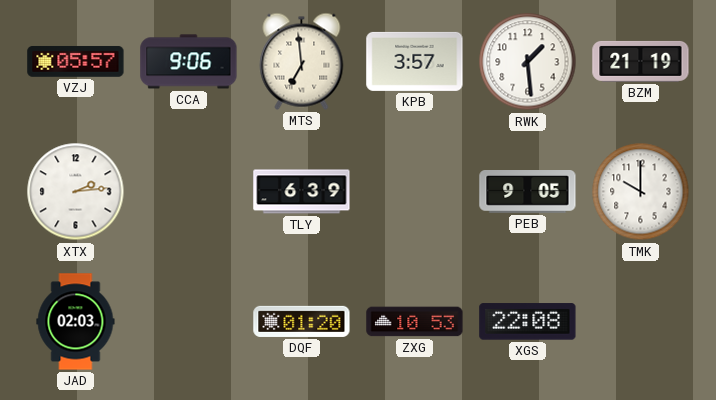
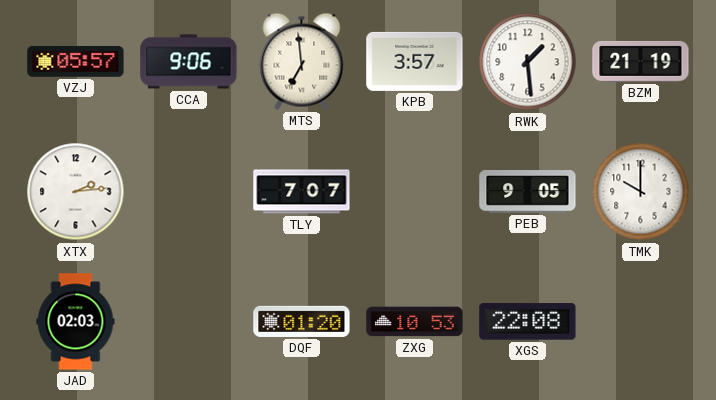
TLY: 6:39 -> 7:07
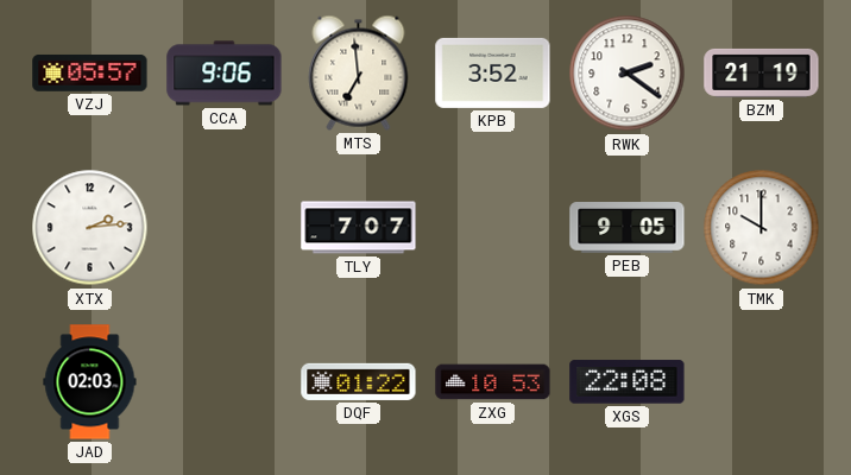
KPB: 3:57 -> 3:52
RWK: 1:29 -> 2:21
DQF: 01:20 -> 01:22
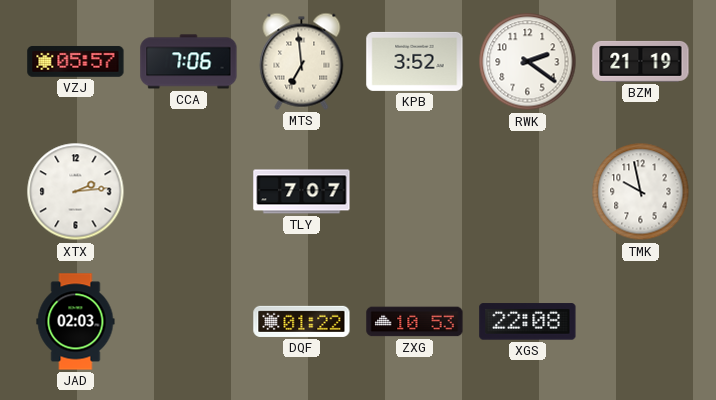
CCA: 9:06 -> 7:06
PEB: 9:05 -> none
TMK: 10:00 -> 9:58
